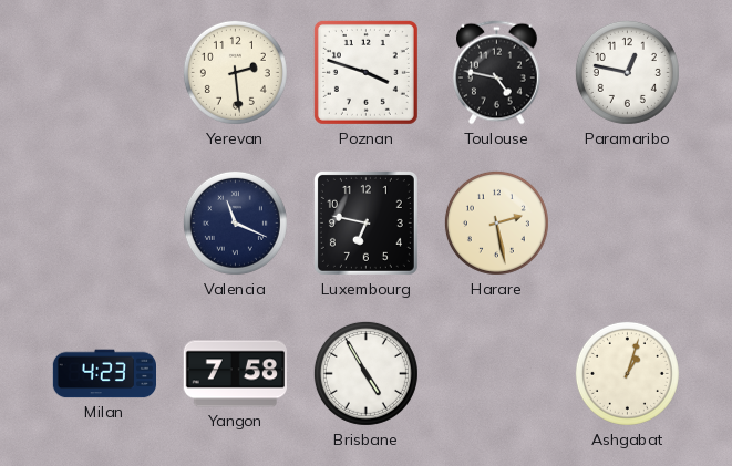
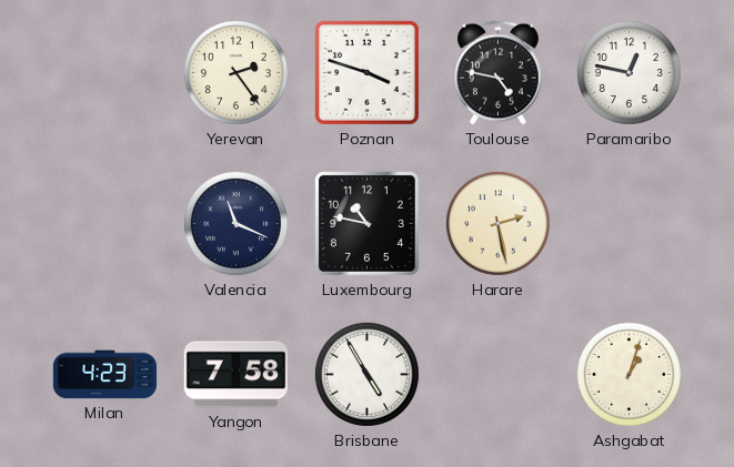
Yerevan: 2:29 -> 2:24
Luxembourg: 6:47 -> 10:47
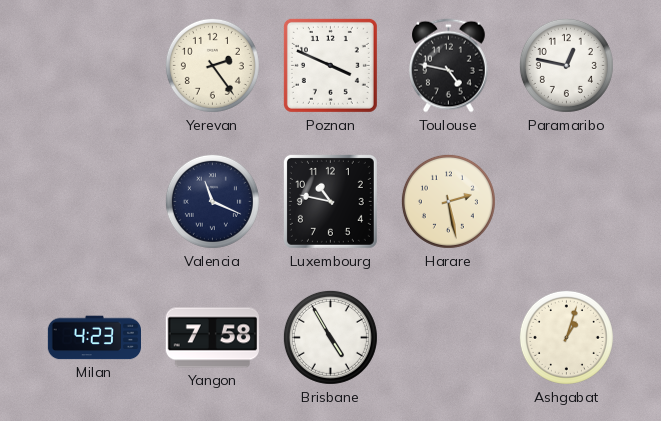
Poznan: 3:48 -> 3:49
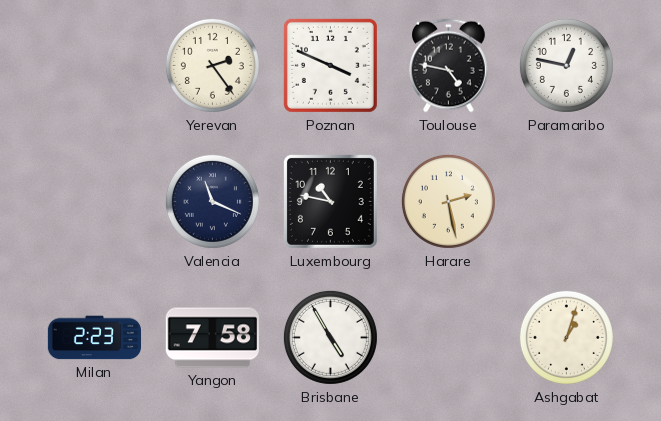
Milan: 4:23 -> 2:23
